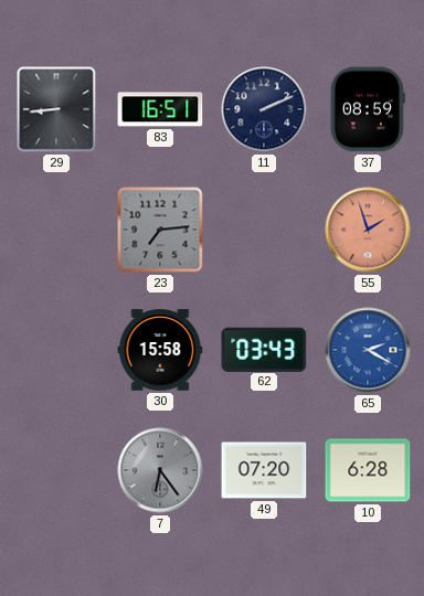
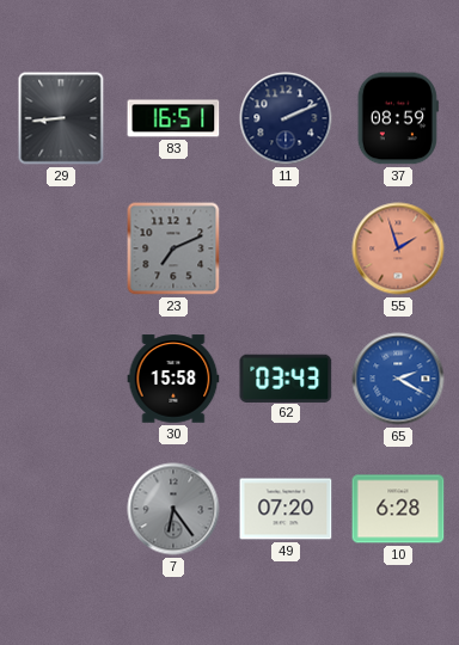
23: 7:14 -> 7:11
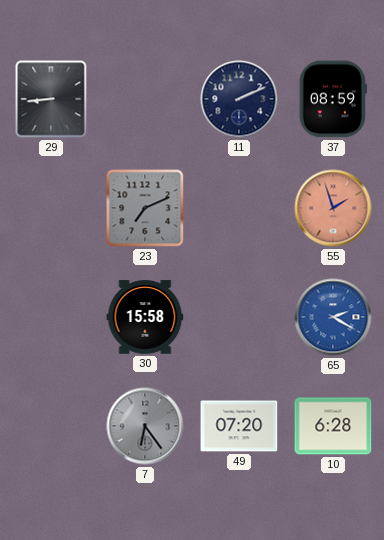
83: 16:51 -> none
62: 03:43 -> none
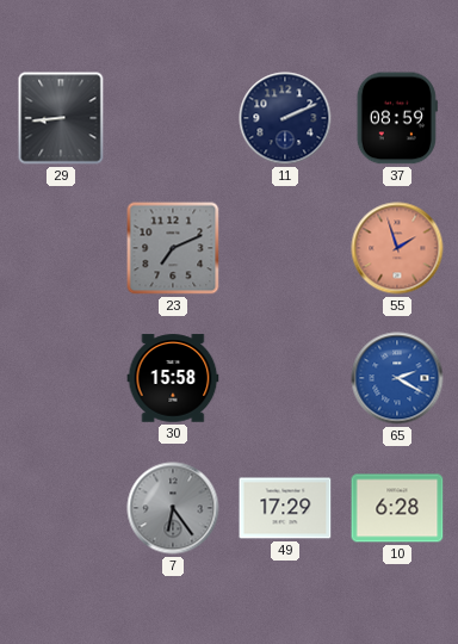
49: 07:20 -> 17:29
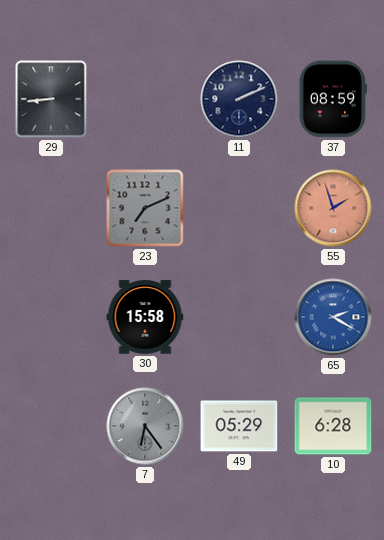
49: 17:29 -> 05:29
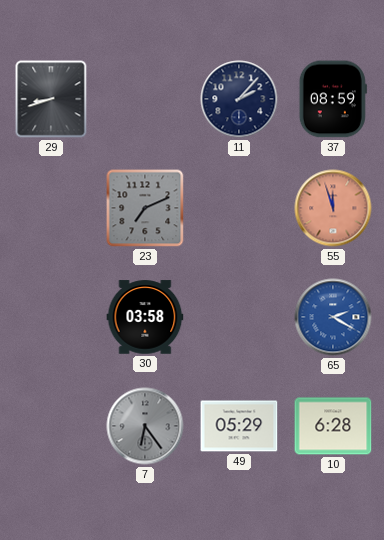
29: 8:44 -> 8:42
11: 2:11 -> 2:07
55: 1:57 -> 11:57
30: 15:58 -> 03:58
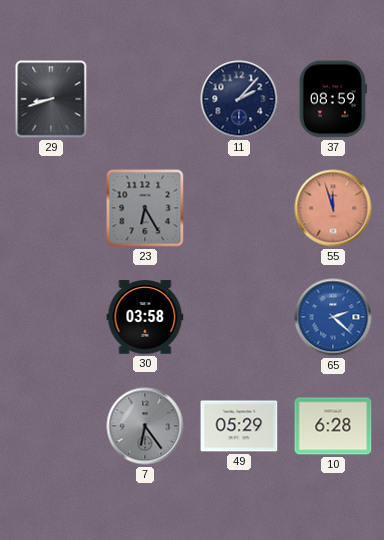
23: 7:11 -> 6:25
65: 2:20 -> 2:22
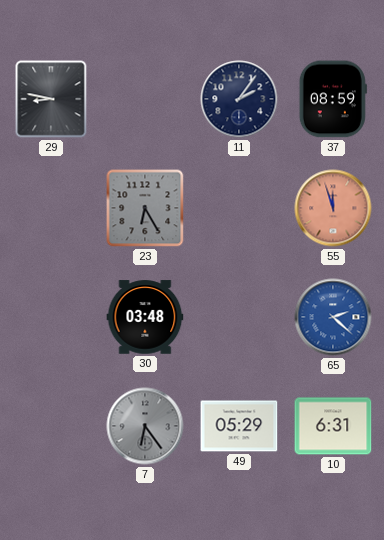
29: 8:42 -> 8:47
11: 2:07 -> 2:06
30: 03:58 -> 03:48
10: 6:28 -> 6:31
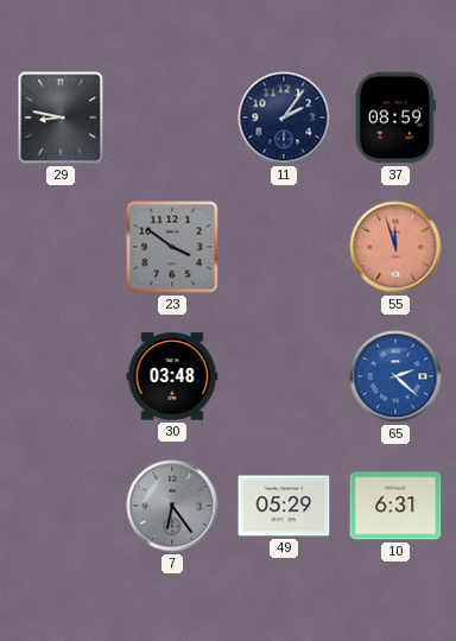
23: 6:25 -> 3:51
